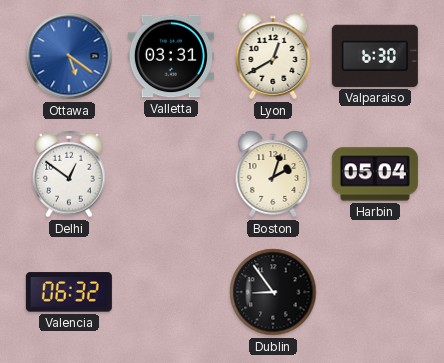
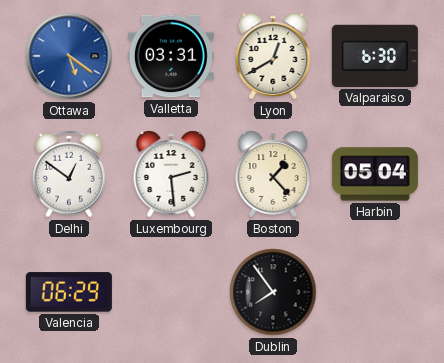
Luxembourg: none -> 2:29
Boston: 2:03 -> 1:23
Valencia: 06:32 -> 06:29
Dublin: 8:54 -> 7:54
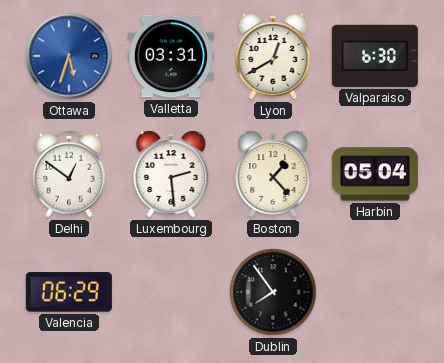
Ottawa: 5:21 -> 5:33
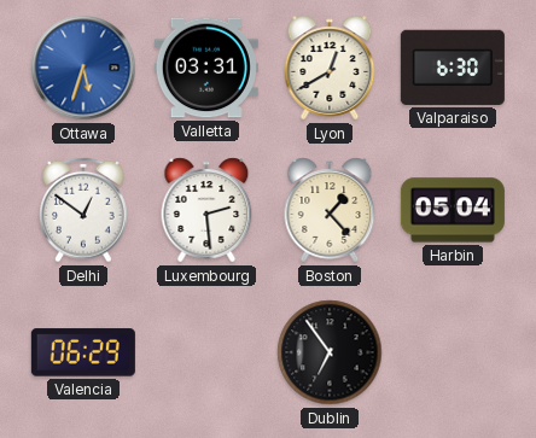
Dublin: 7:54 -> 6:54
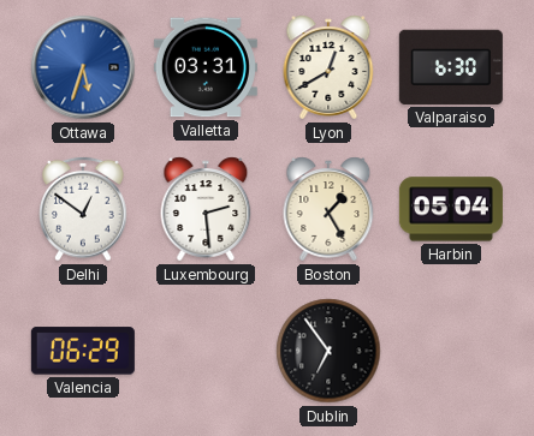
Boston: 1:23 -> 1:25
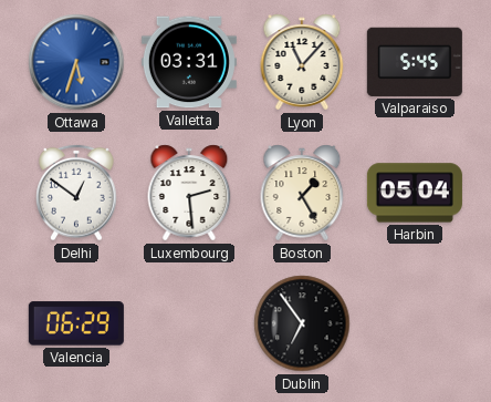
Lyon: 12:40 -> 11:07
Valparaiso: 6:30 -> 5:45
